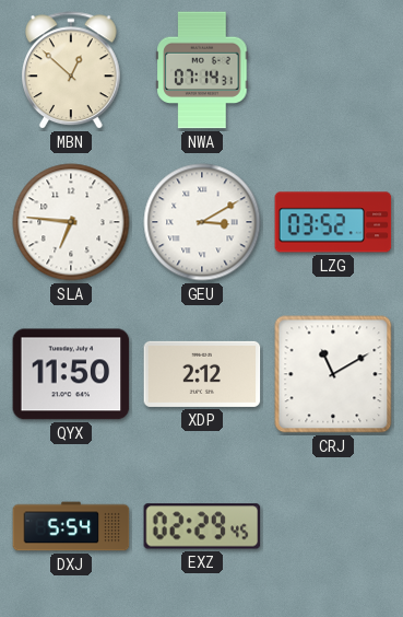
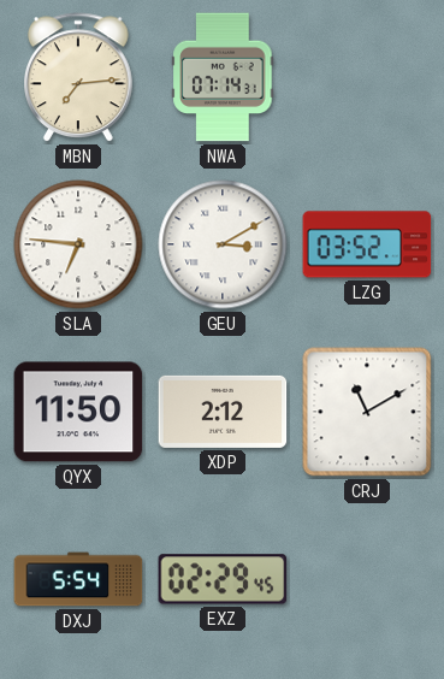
MBN: 12:52 -> 7:14
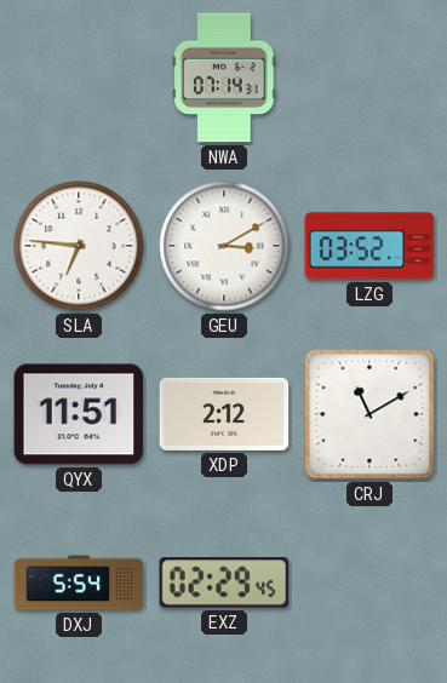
MBN: 7:14 -> none
QYX: 11:50 -> 11:51
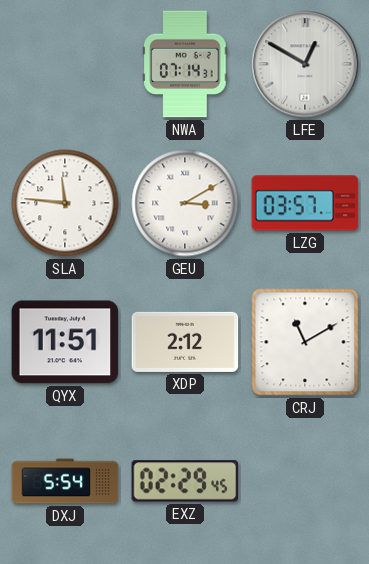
LFE: none -> 12:50
SLA: 6:46 -> 11:46
LZG: 03:52 -> 03:57
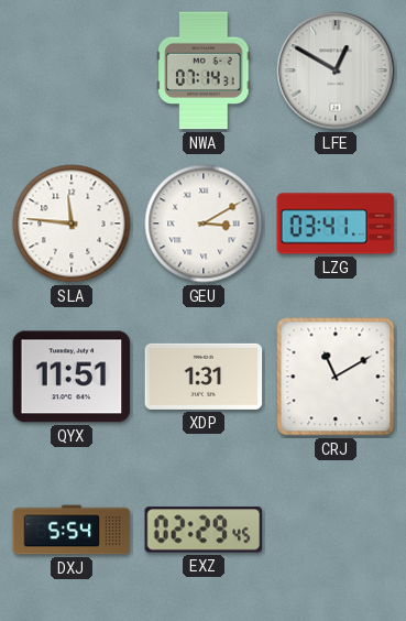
LZG: 03:57 -> 03:41
XDP: 2:12 -> 1:31
